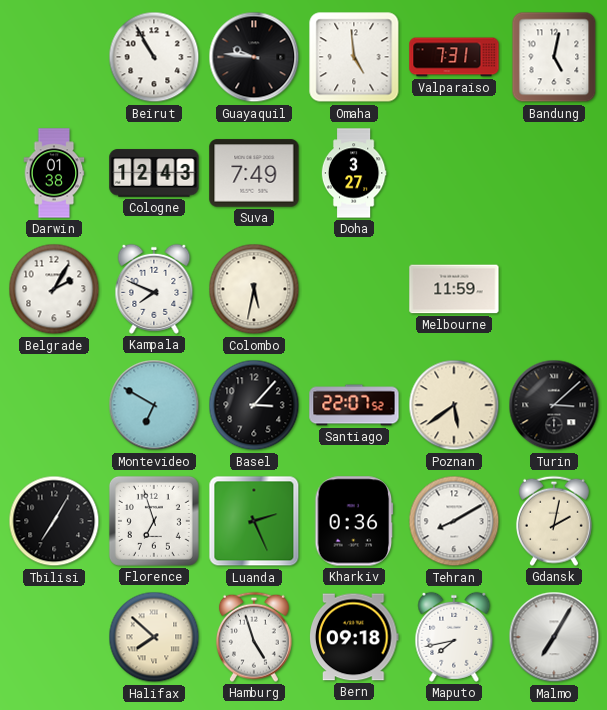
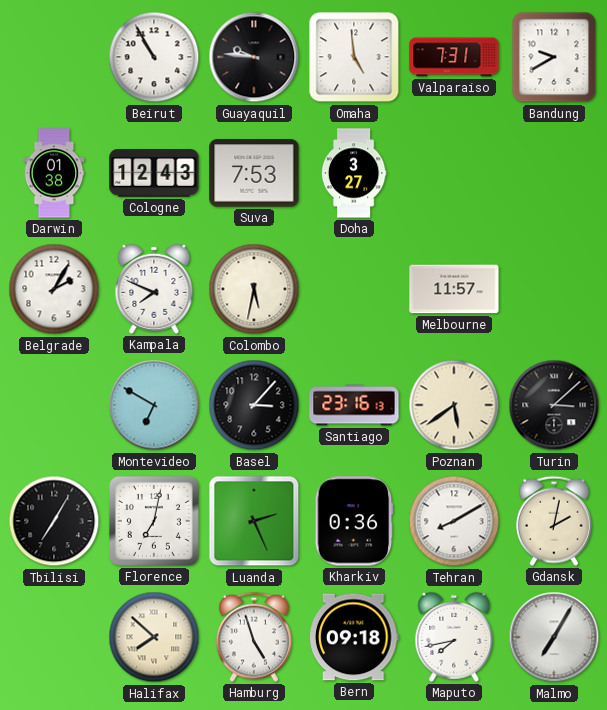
Bandung: 5:02 -> 9:40
Suva: 7:49 -> 7:53
Melbourne: 11:59 -> 11:57
Santiago: 22:07 -> 23:16
Florence: 6:57 -> 7:02
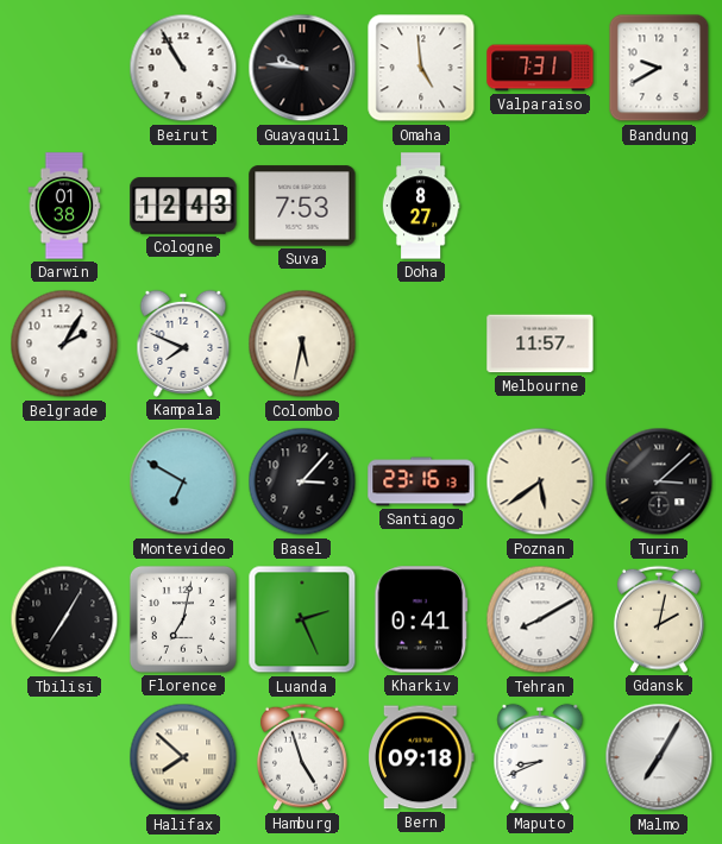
Doha: 3:27 -> 8:27
Kharkiv: 0:36 -> 0:41
Maputo: 7:43 -> 8:41
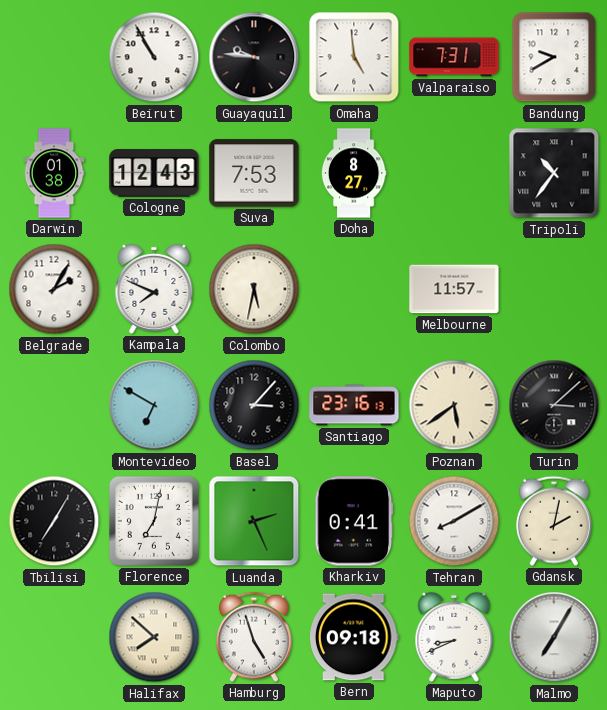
Tripoli: none -> 10:36
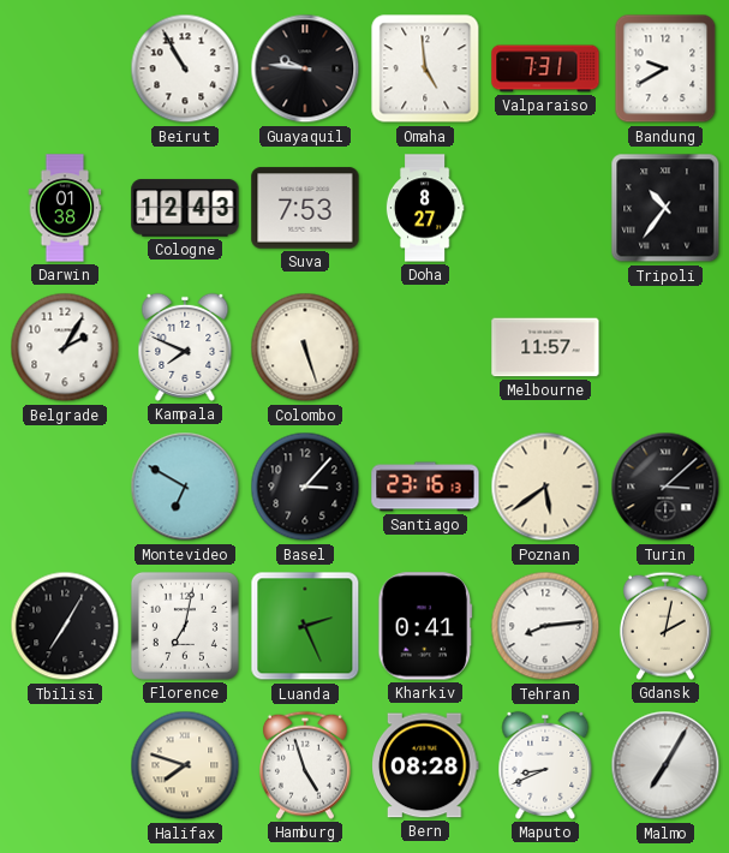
Colombo: 5:32 -> 5:27
Tehran: 8:10 -> 8:14
Halifax: 7:52 -> 7:48
Bern: 09:18 -> 08:28
